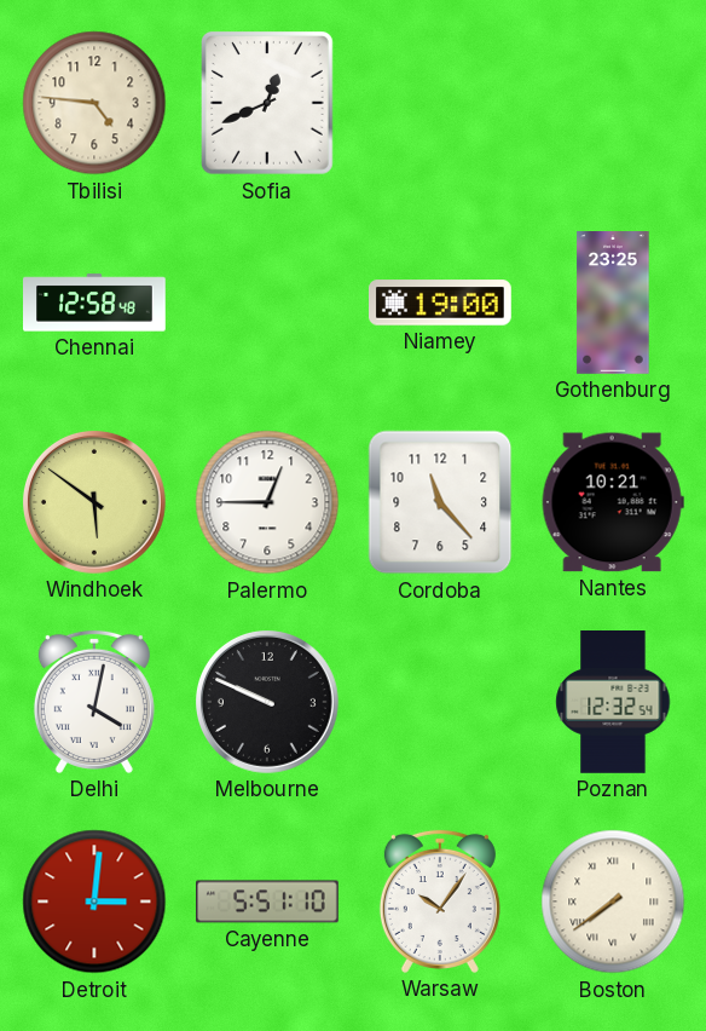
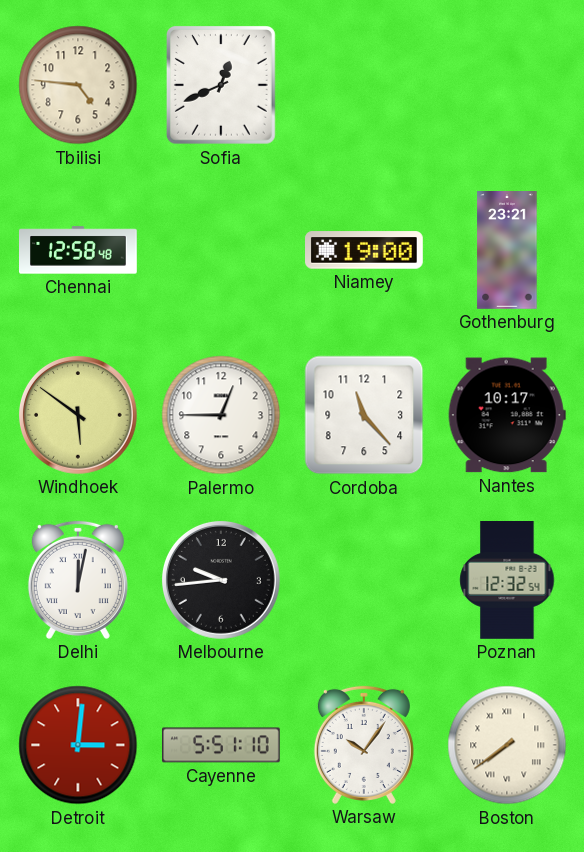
Gothenburg: 23:25 -> 23:21
Nantes: 10:21 -> 10:17
Delhi: 4:02 -> 12:02
Melbourne: 9:49 -> 9:44
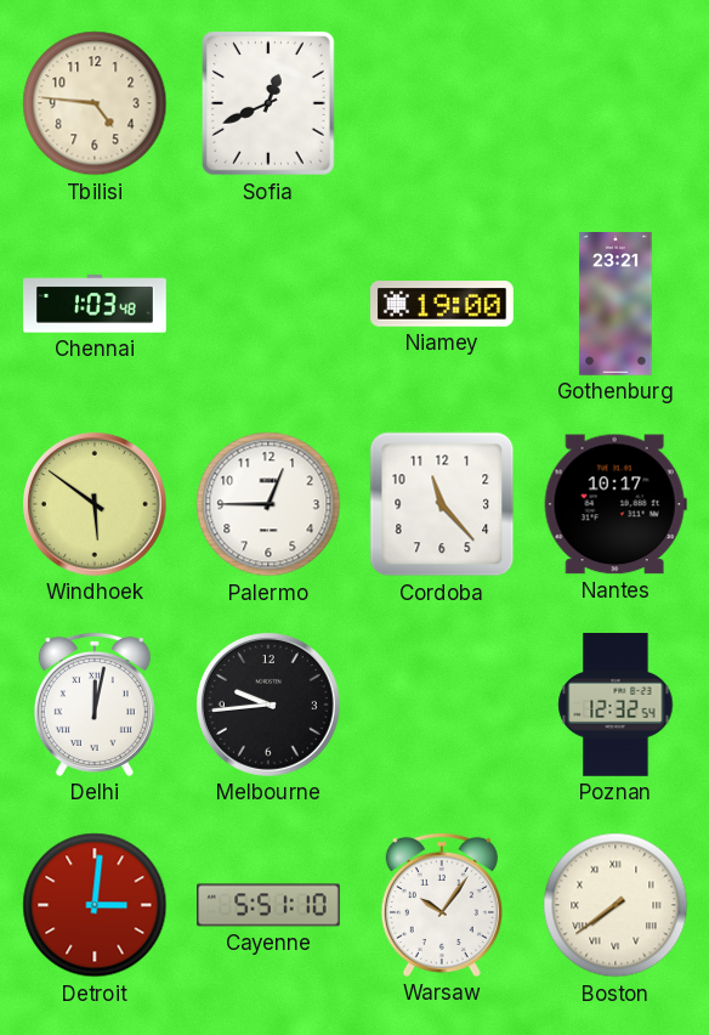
Chennai: 12:58 -> 1:03
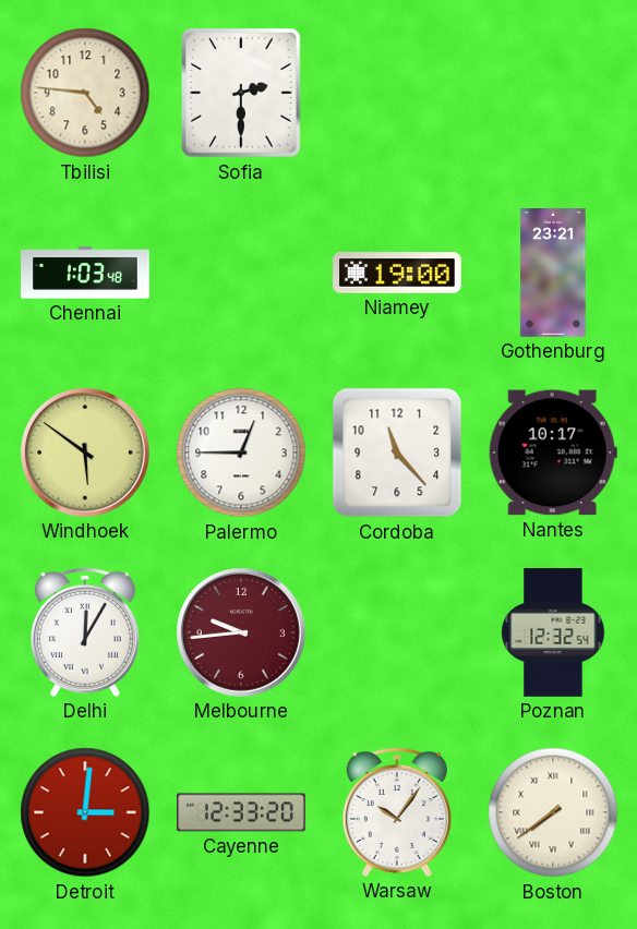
Sofia: 12:41 -> 2:30
Delhi: 12:02 -> 12:05
Melbourne dial: black -> burgundy
Cayenne: 5:51 -> 12:33
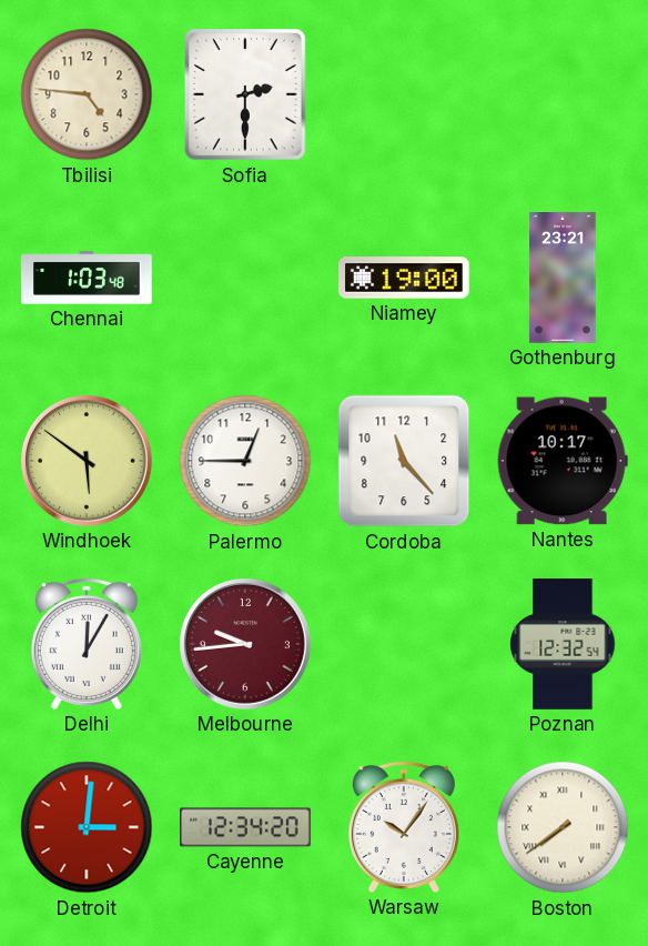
Cayenne: 12:33 -> 12:34
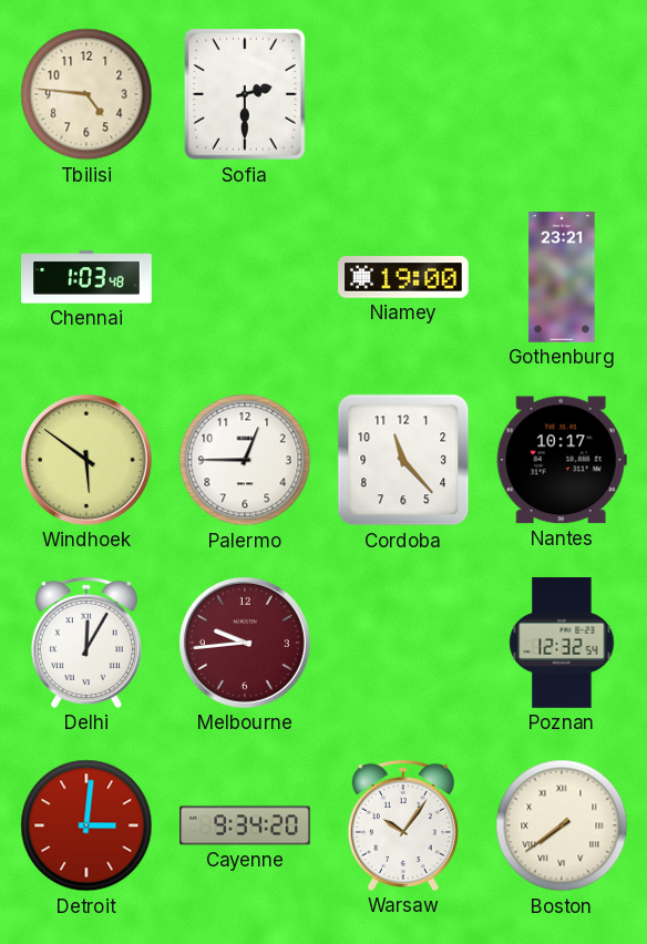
Cayenne: 12:34 -> 9:34
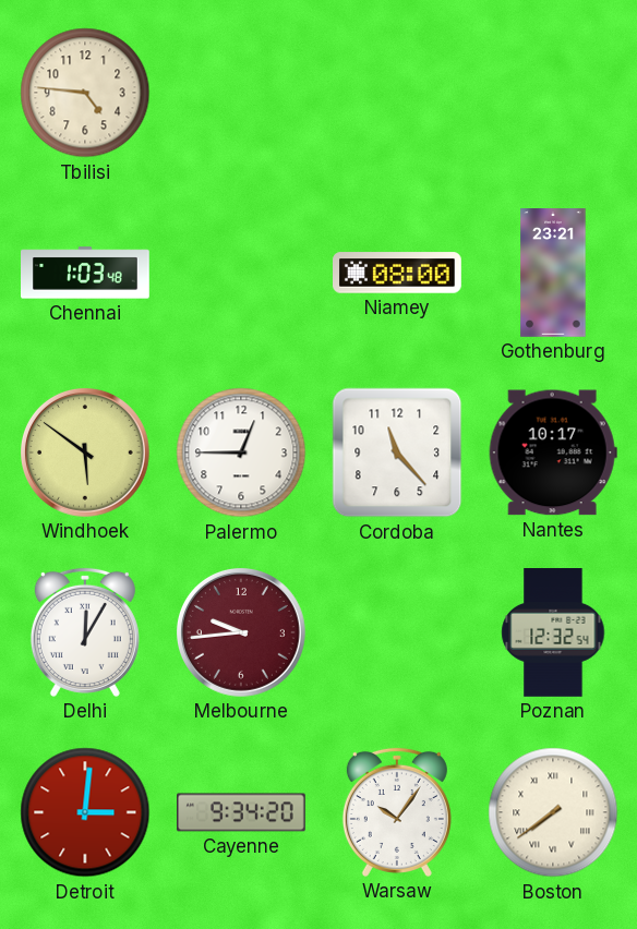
Sofia: 2:30 -> none
Niamey: 19:00 -> 08:00
